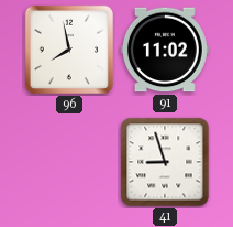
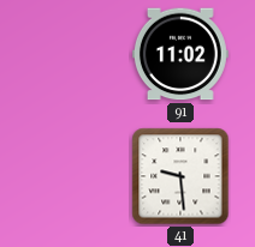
96: 7:58 -> none
41: 8:57 -> 9:29
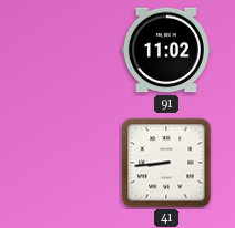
41: 9:29 -> 8:44
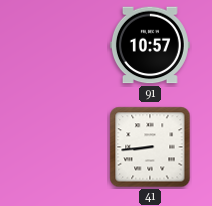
91: 11:02 -> 10:57
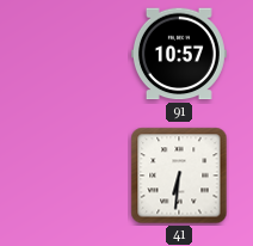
41: 8:44 -> 6:31
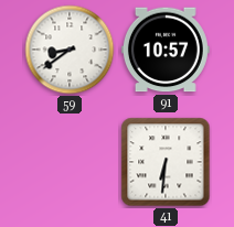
59: none -> 8:39
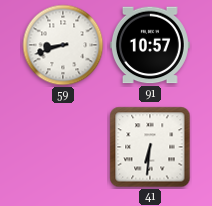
59: 8:39 -> 8:42
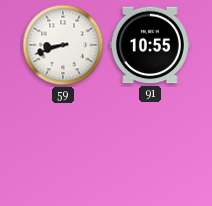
91: 10:57 -> 10:55
41: 6:31 -> none
